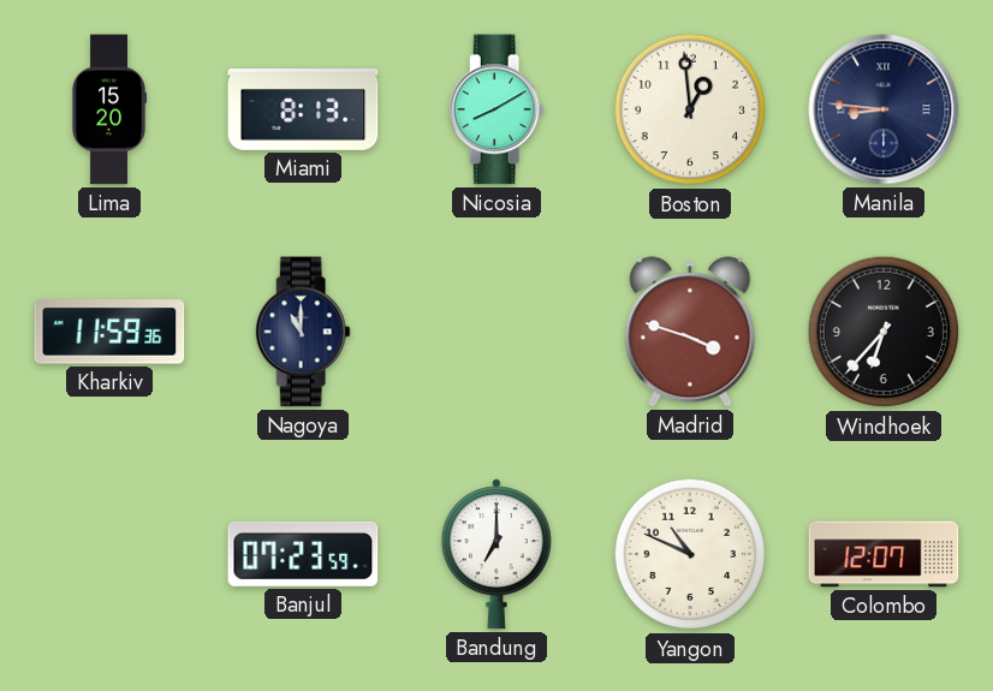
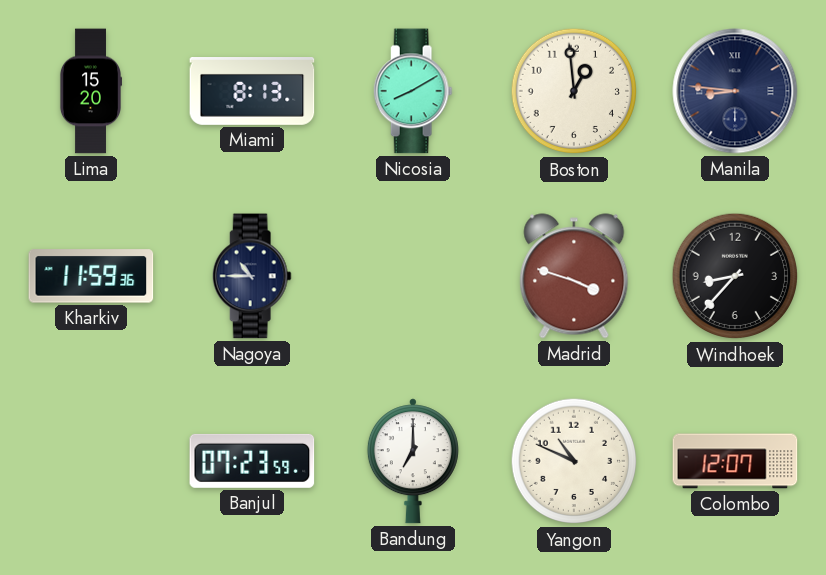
Nagoya: 11:00 -> 10:45
Windhoek: 6:37 -> 8:37
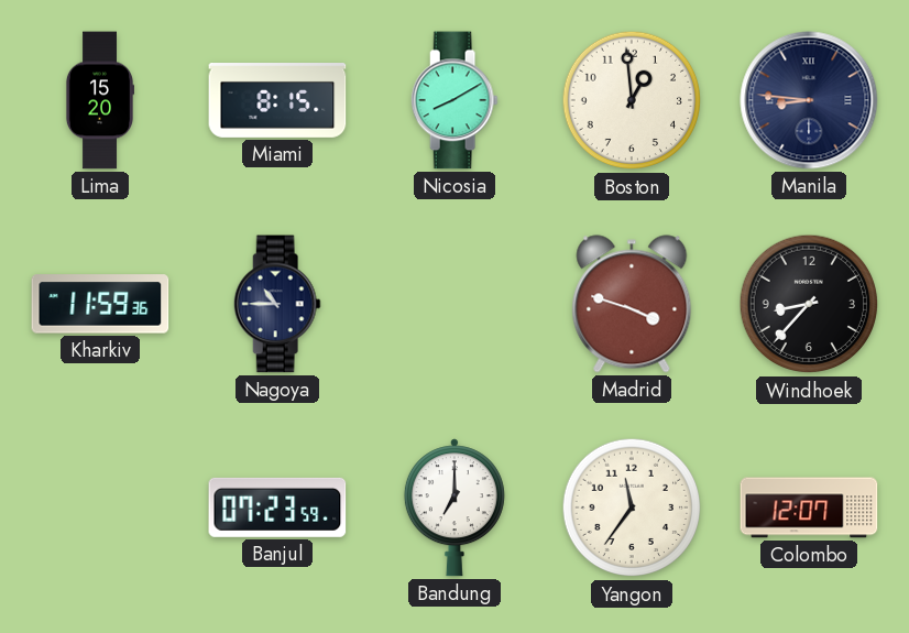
Miami: 8:13 -> 8:15
Yangon: 10:49 -> 11:36
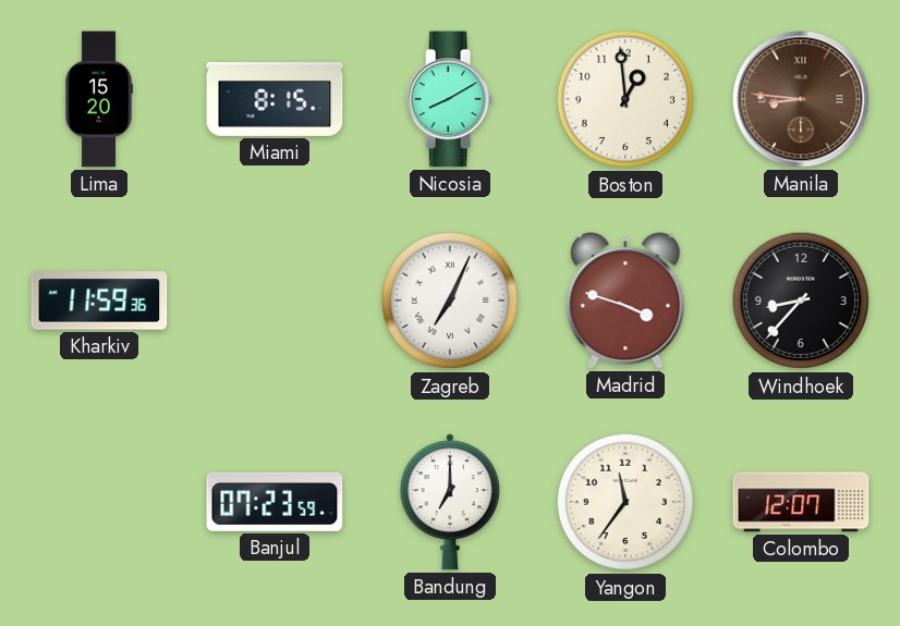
Manila dial: navy -> brown
Nagoya: 10:45 -> none
Zagreb: none -> 7:04
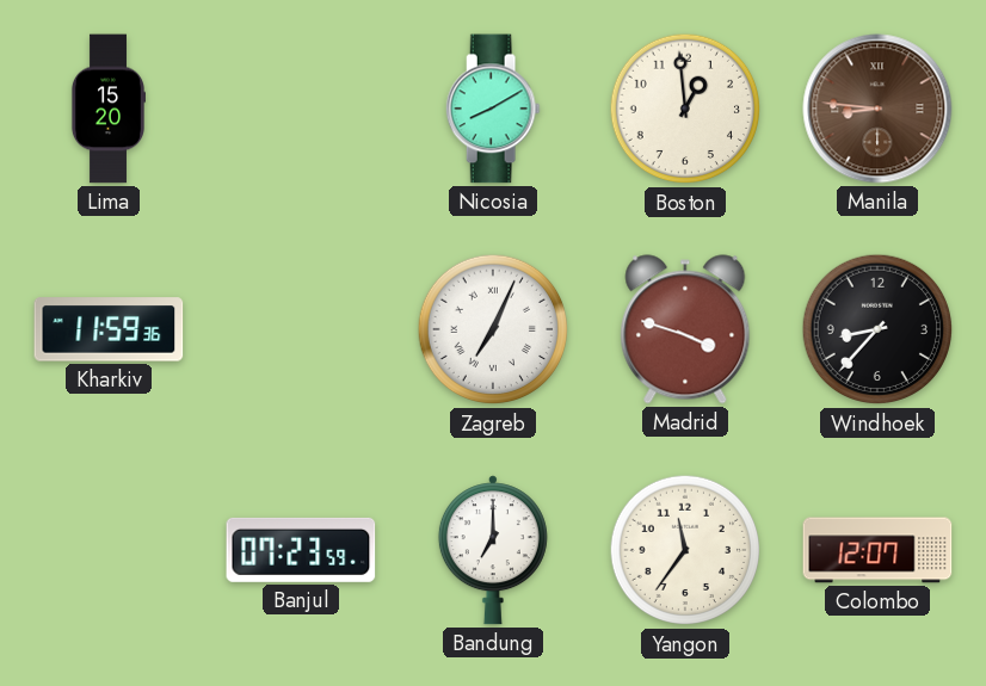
Miami: 8:15 -> none
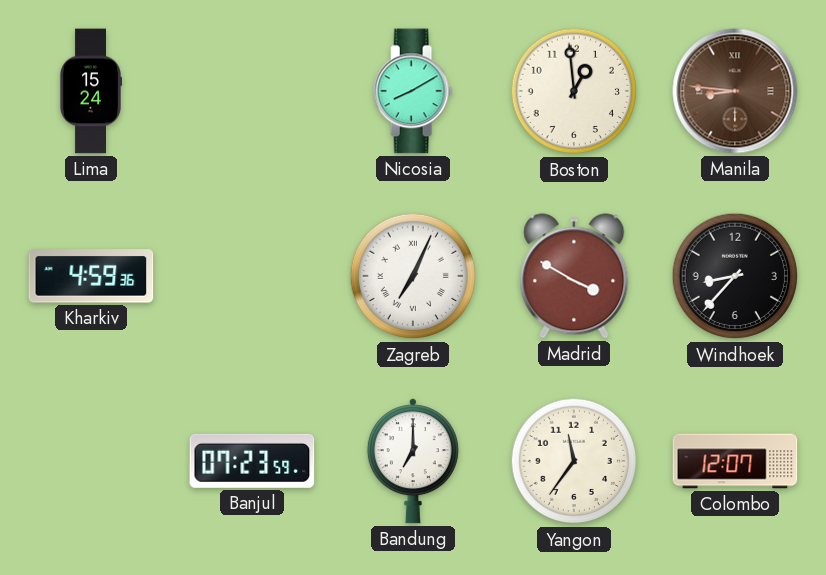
Lima: 15:20 -> 15:24
Kharkiv: 11:59 -> 4:59
Madrid: 3:48 -> 3:50
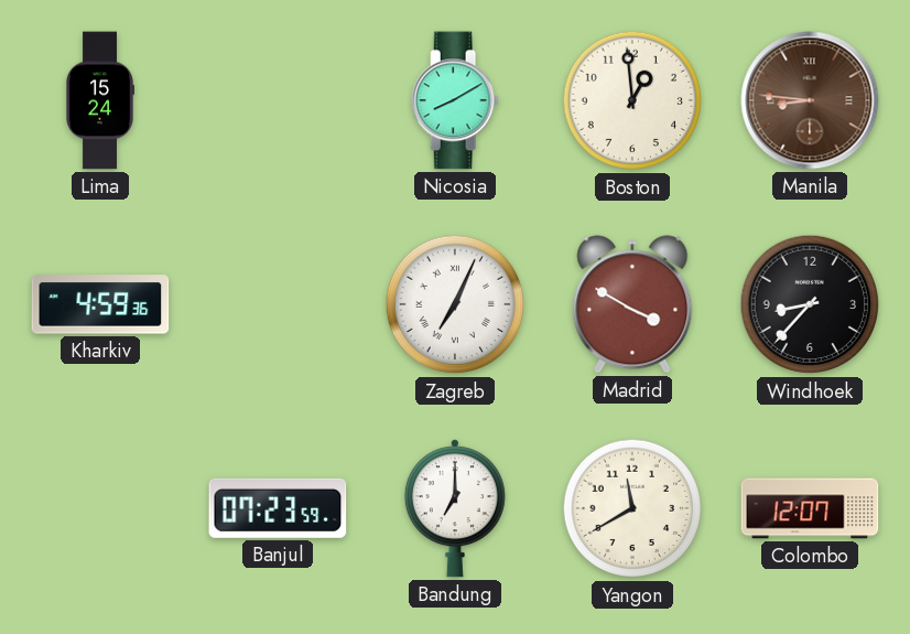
Yangon: 11:36 -> 11:40
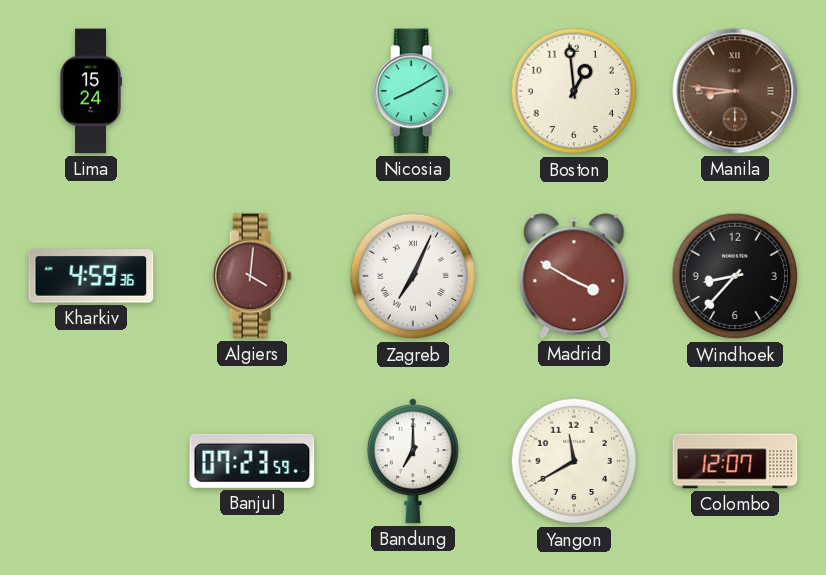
Algiers: none -> 4:01
